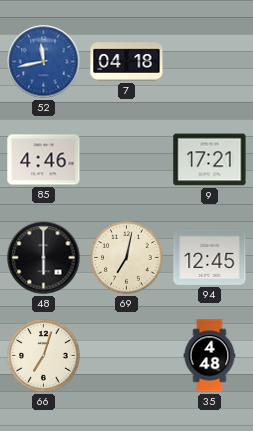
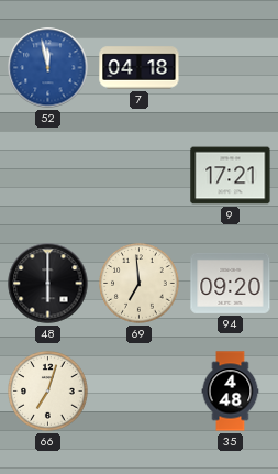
52: 11:43 -> 11:58
85: 4:46 -> none
69: 7:02 -> 6:59
94: 12:45 -> 09:20
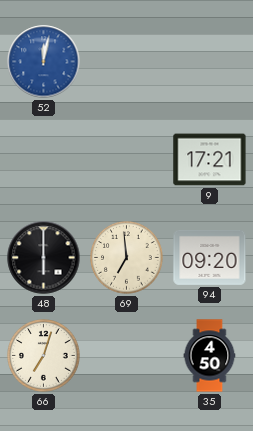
52: 11:58 -> 12:02
7: 04:18 -> none
35: 4:48 -> 4:50
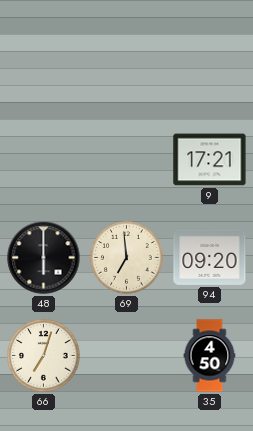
52: 12:02 -> none
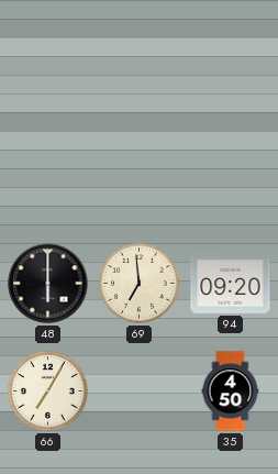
9: 17:21 -> none
66: 7:03 -> 7:05
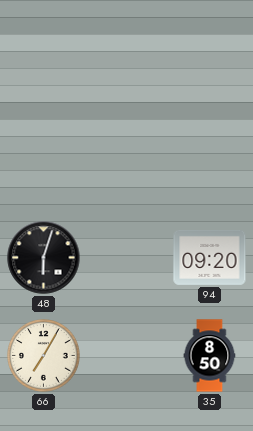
48: 6:00 -> 6:03
69: 6:59 -> none
35: 4:50 -> 8:50
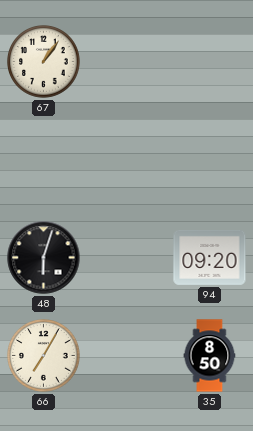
67: none -> 1:06
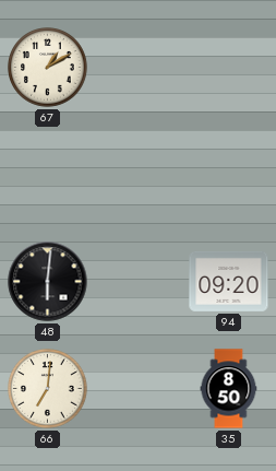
67: 1:06 -> 1:10
48: 6:03 -> 6:01
66: 7:05 -> 7:01
